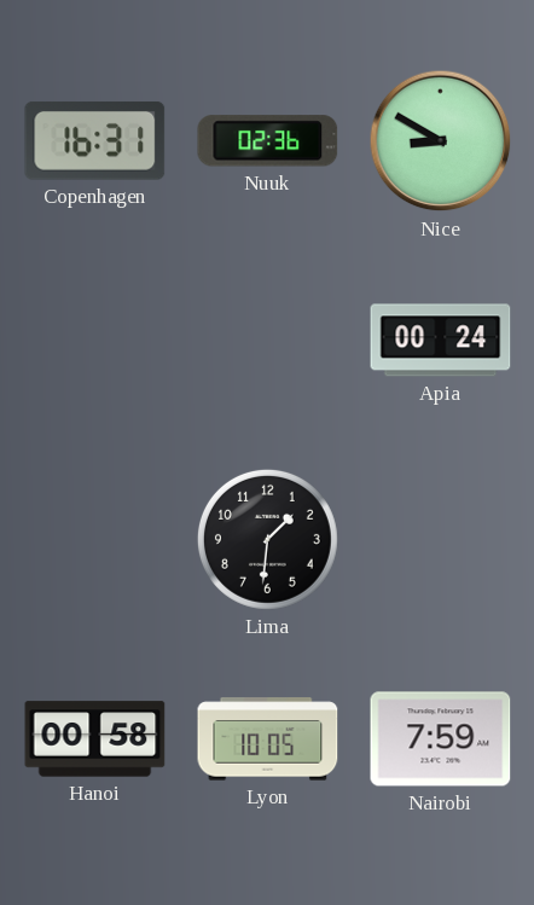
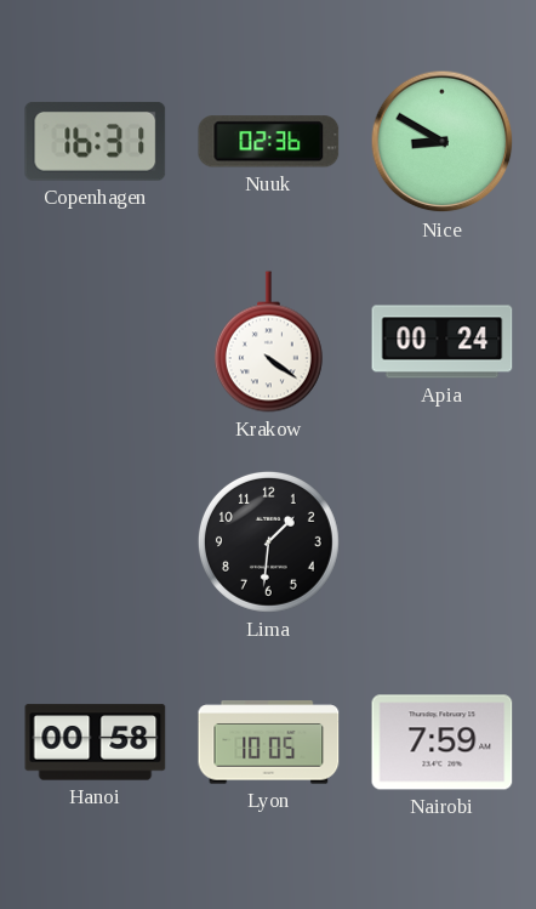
Krakow: none -> 4:21
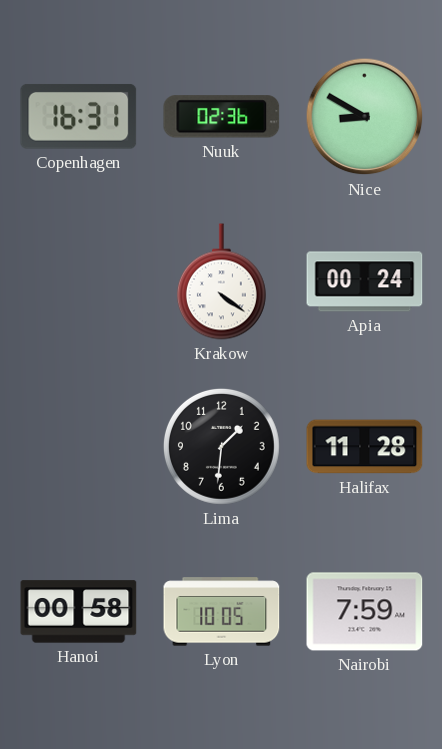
Halifax: none -> 11:28
